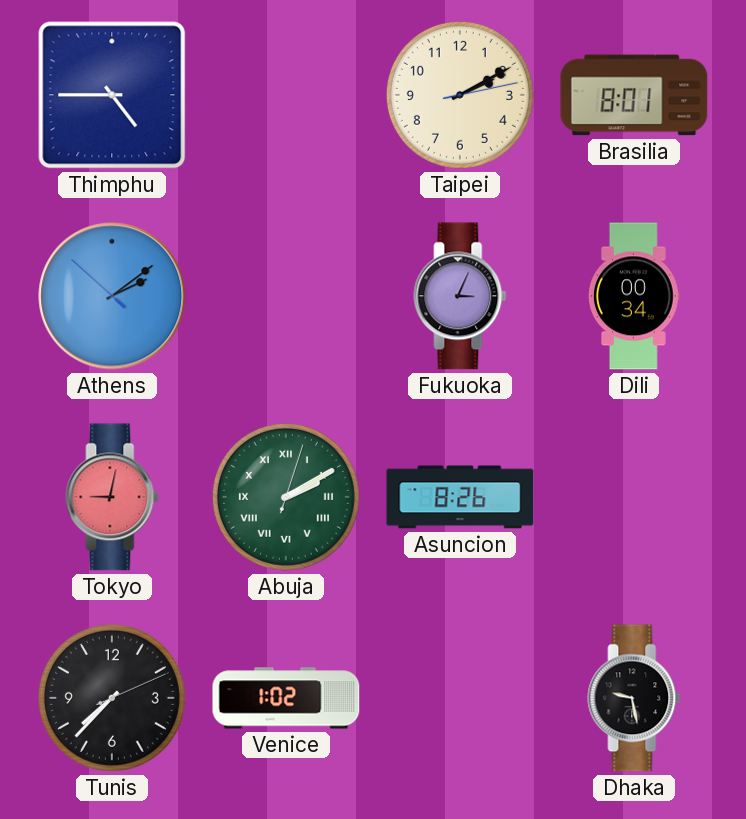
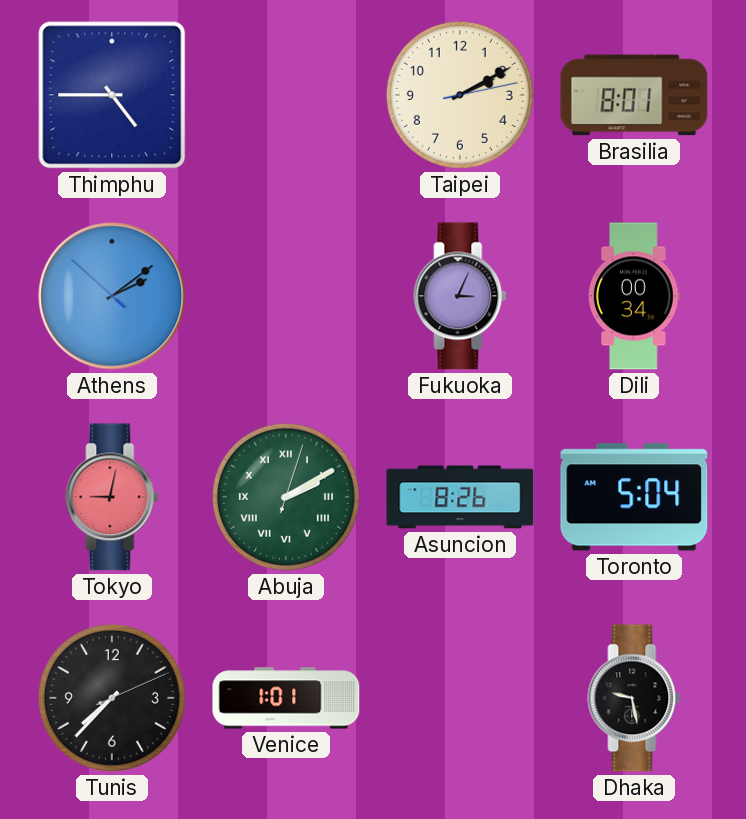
Toronto: none -> 5:04
Venice: 1:02 -> 1:01
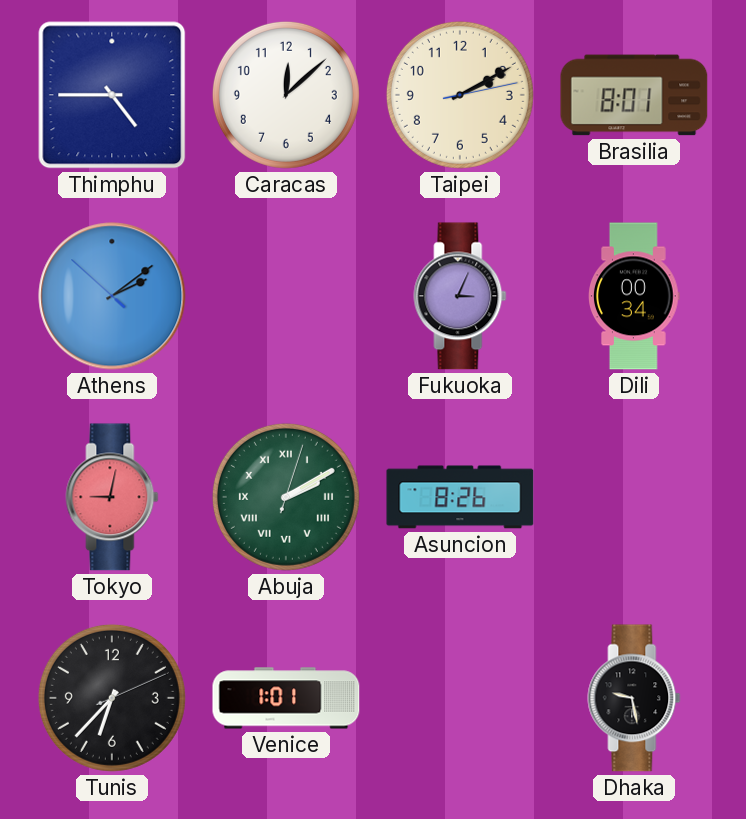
Caracas: none -> 12:08
Toronto: 5:04 -> none
Tunis: 7:37 -> 6:37
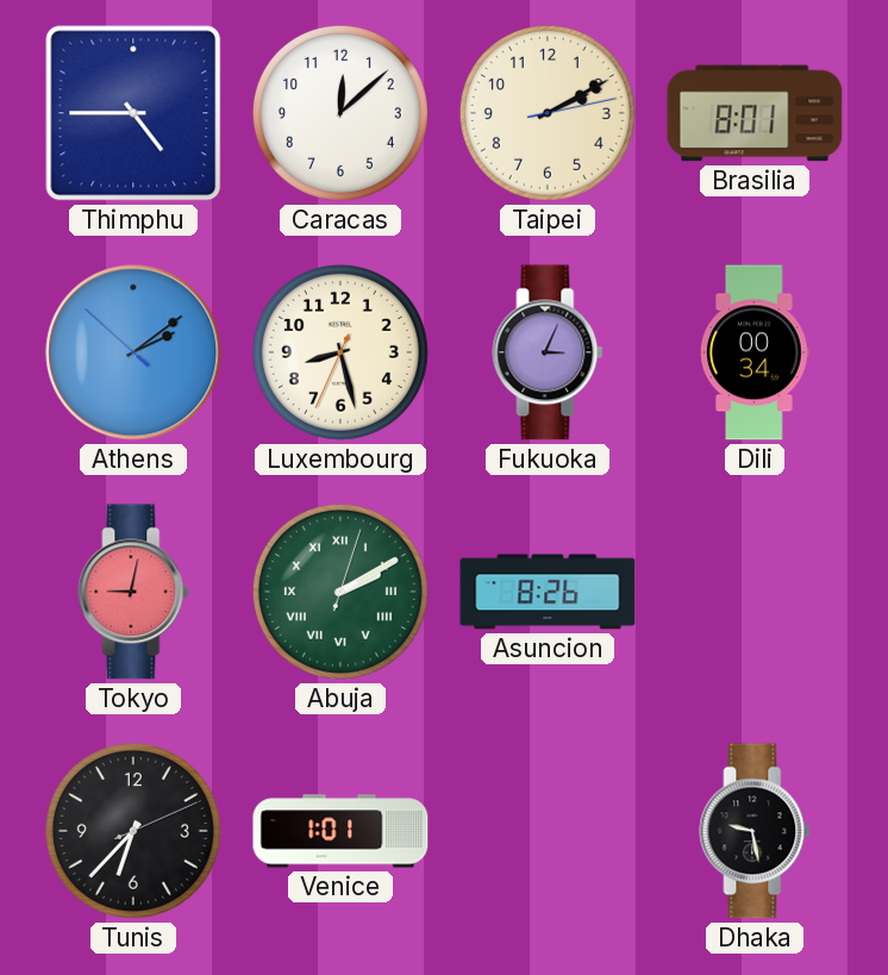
Luxembourg: none -> 8:27
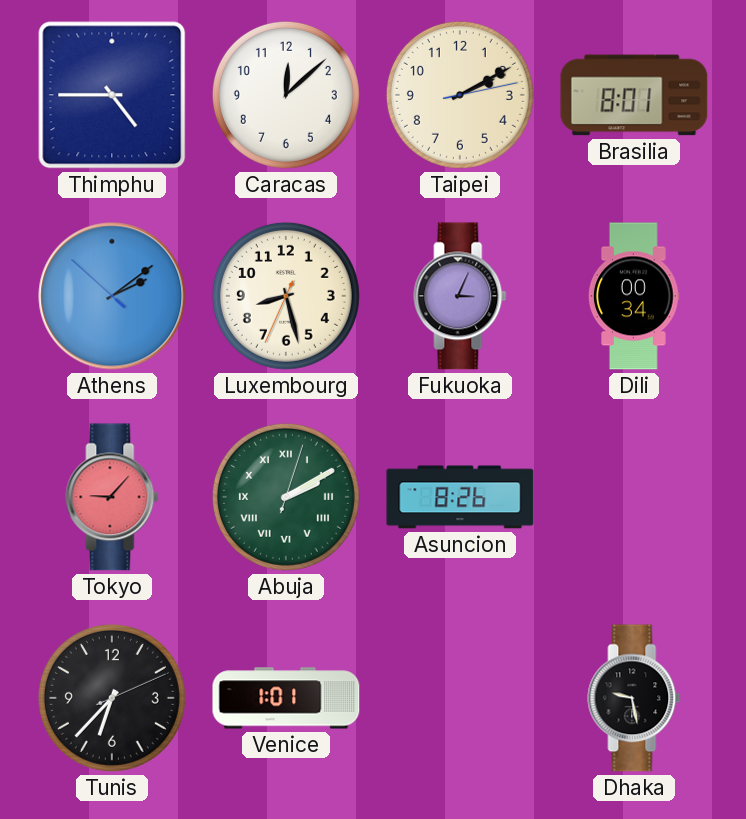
Tokyo: 9:02 -> 9:07
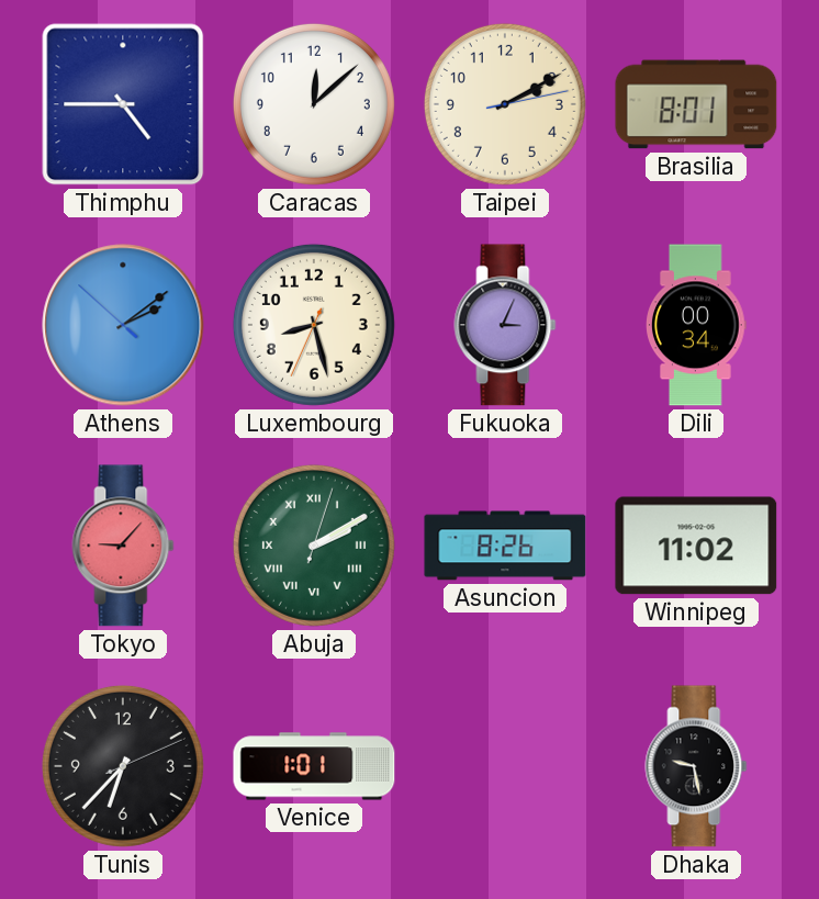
Winnipeg: none -> 11:02
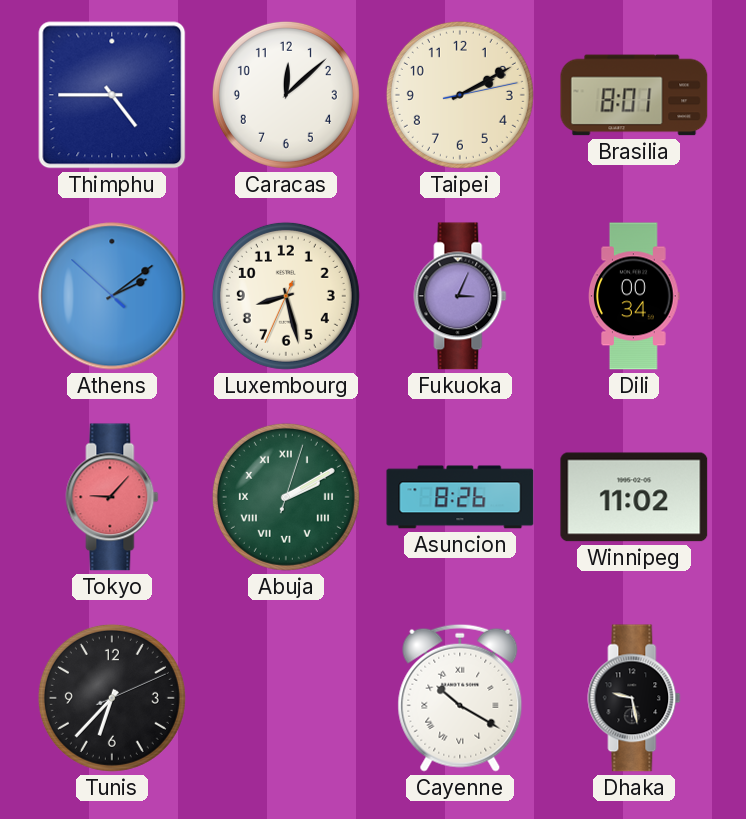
Venice: 1:01 -> none
Cayenne: none -> 10:20
